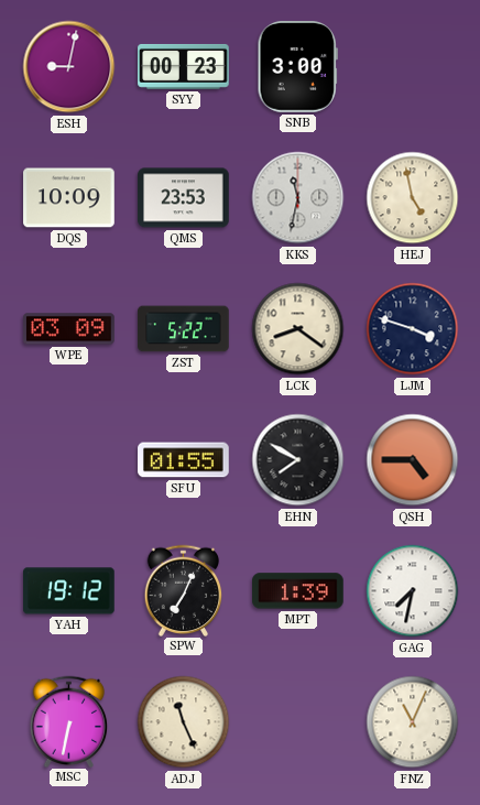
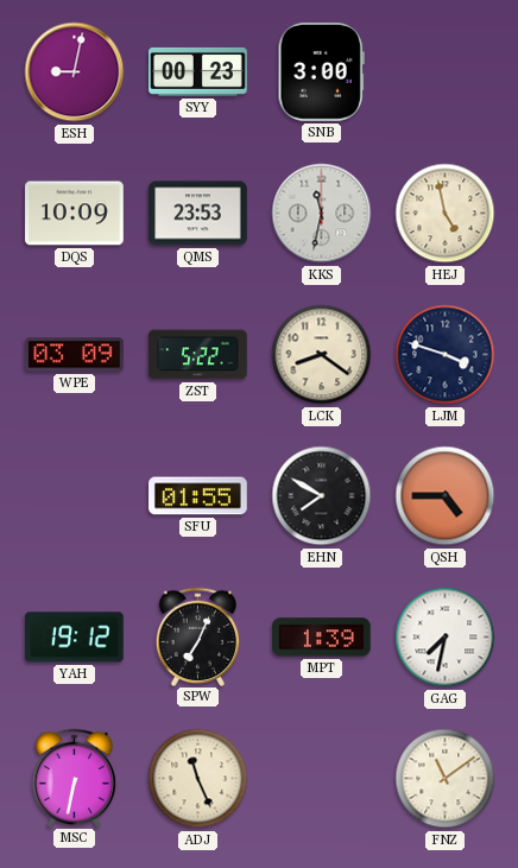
FNZ: 11:04 -> 11:09
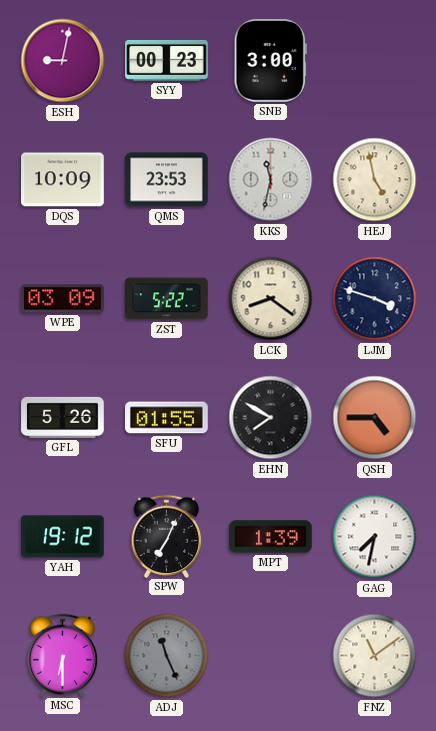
GFL: none -> 5:26
MSC: 6:32 -> 6:30
ADJ dial: cream -> grey
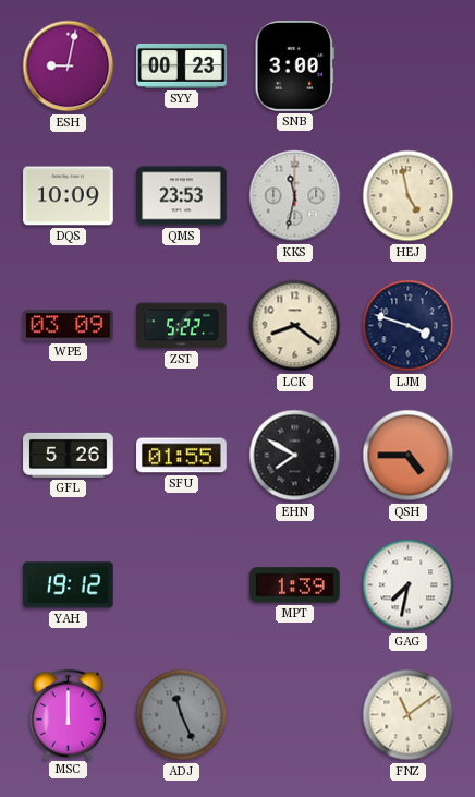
SPW: 7:04 -> none
MSC: 6:30 -> 12:00
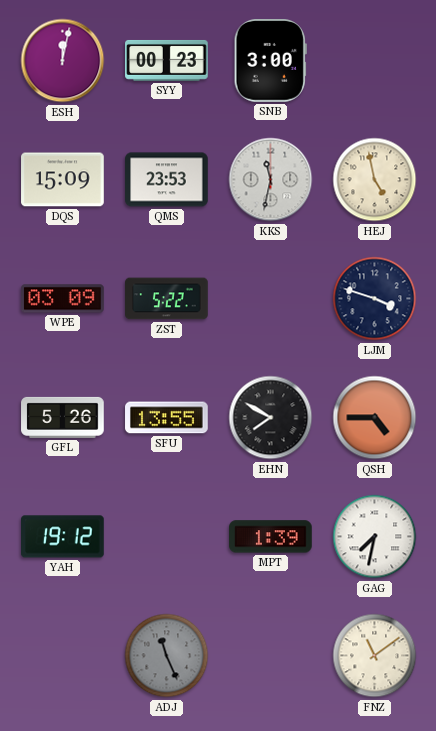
ESH: 9:02 -> 12:02
DQS: 10:09 -> 15:09
LCK: 8:21 -> none
SFU: 01:55 -> 13:55
MSC: 12:00 -> none
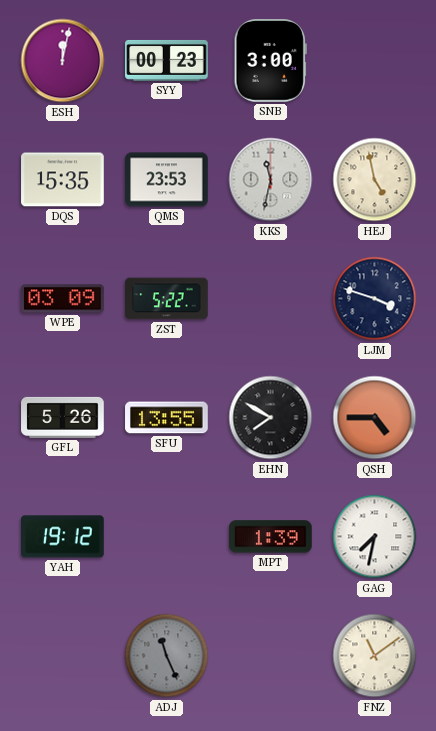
DQS: 15:09 -> 15:35
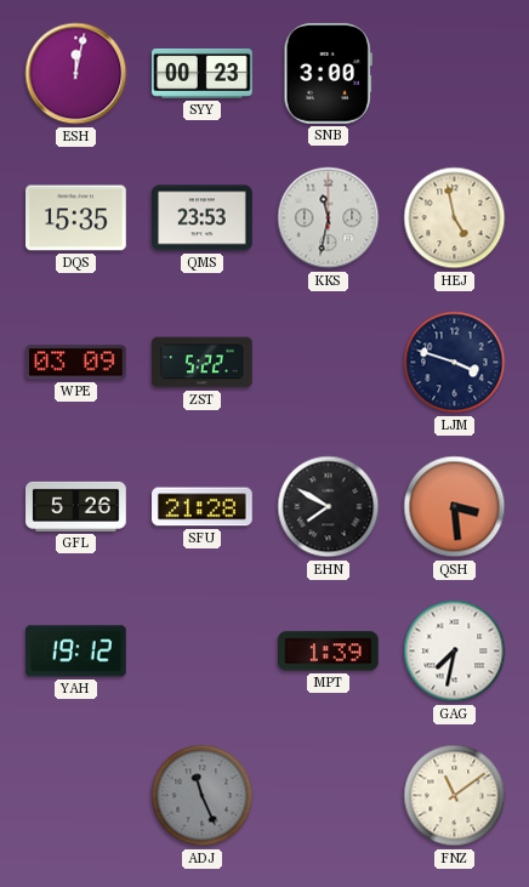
SFU: 13:55 -> 21:28
QSH: 4:45 -> 3:29
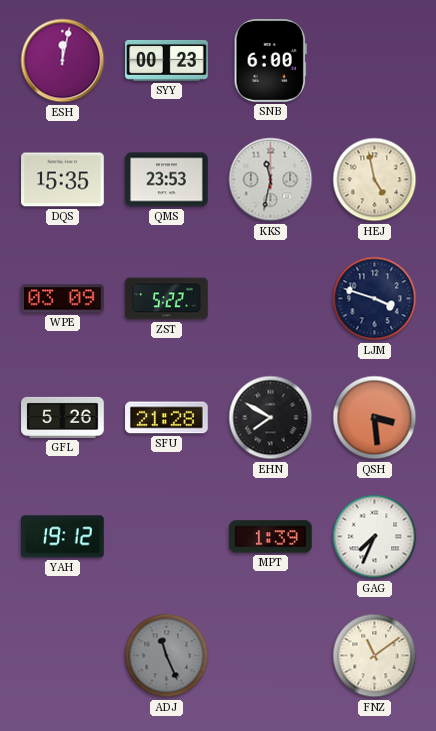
SNB: 3:00 -> 6:00
GAG: 7:32 -> 7:34
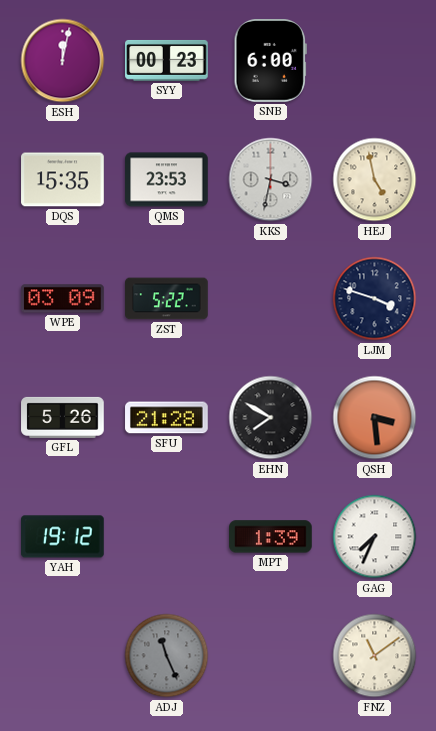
KKS: 11:32 -> 3:32
